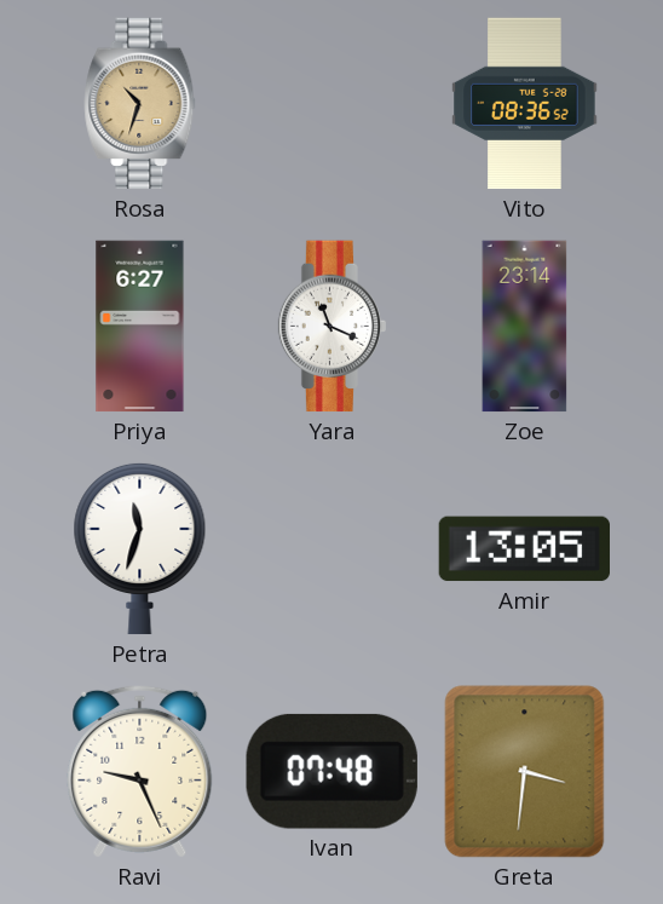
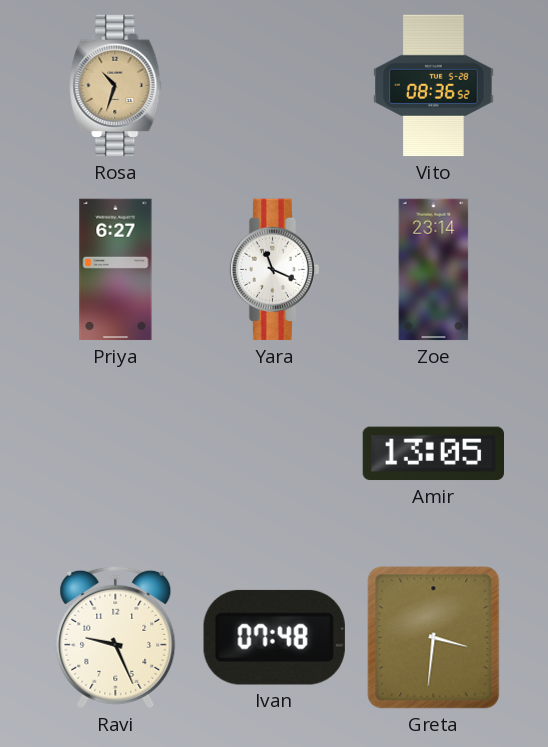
Petra: 11:33 -> none
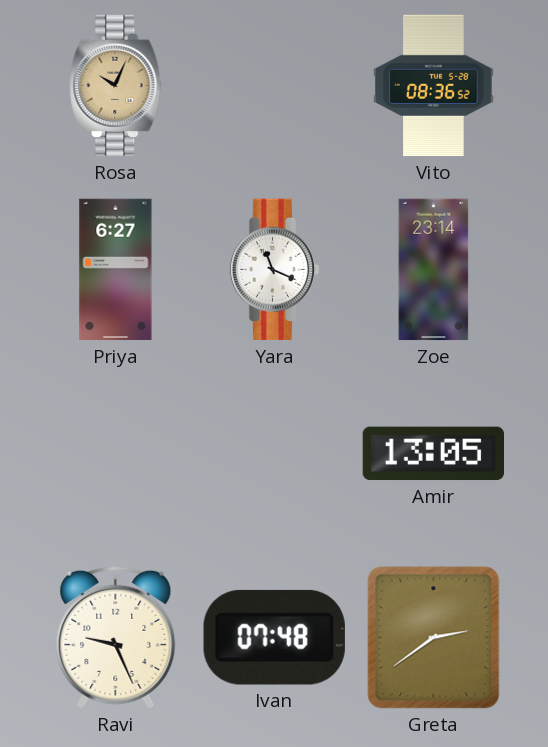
Rosa: 10:33 -> 10:04
Greta: 3:31 -> 2:39
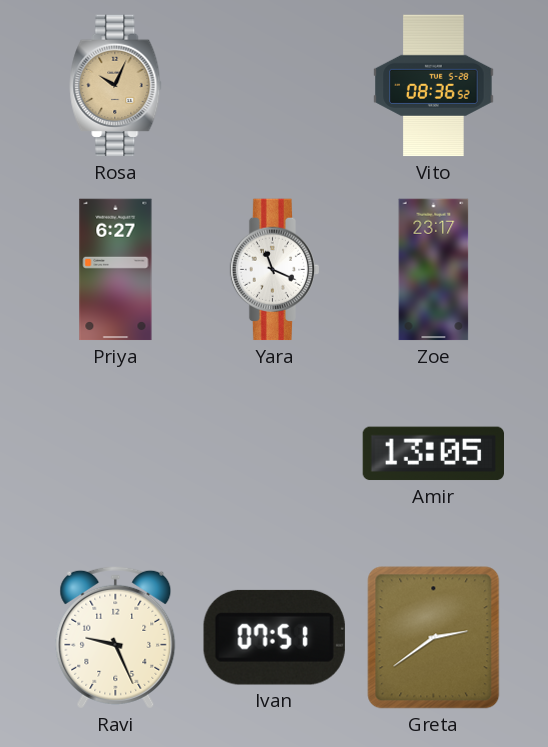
Zoe: 23:14 -> 23:17
Ivan: 07:48 -> 07:51
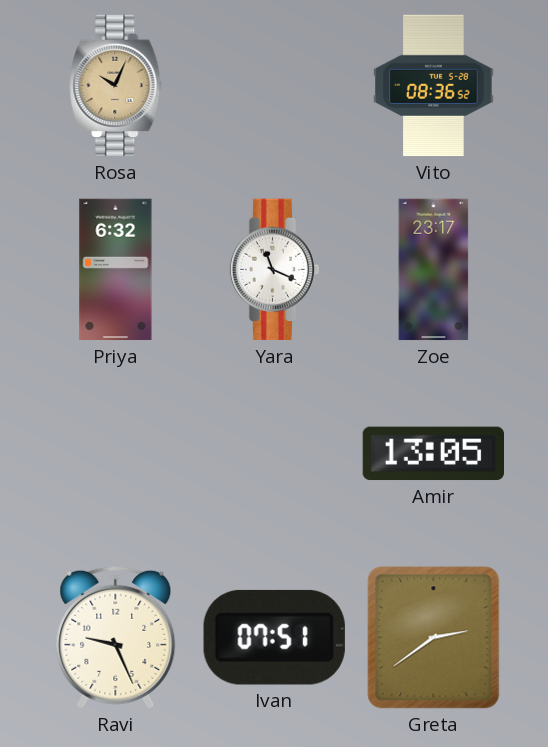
Priya: 6:27 -> 6:32
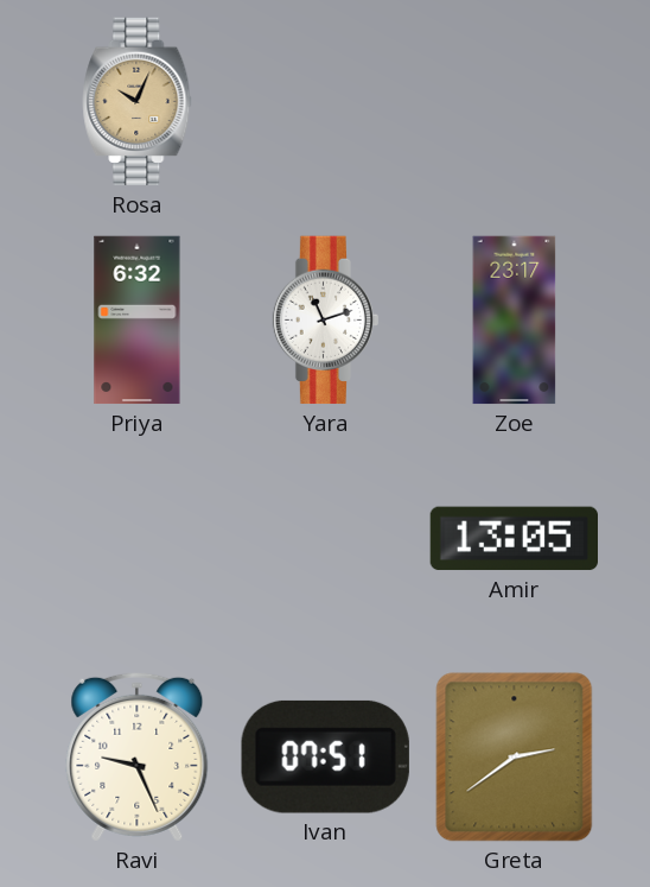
Vito: 08:36 -> none
Yara: 11:19 -> 11:12
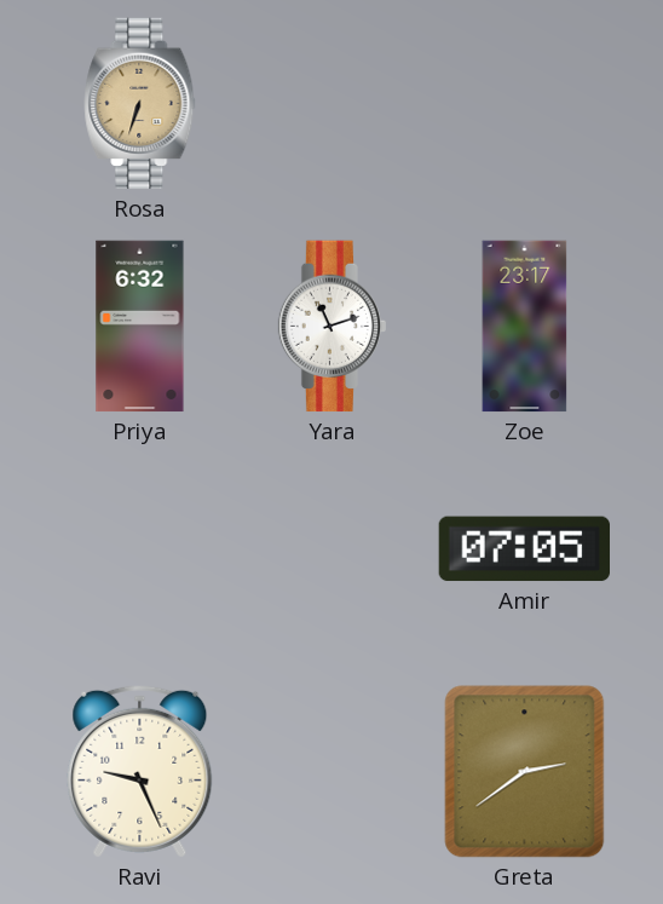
Rosa: 10:04 -> 6:33
Amir: 13:05 -> 07:05
Ivan: 07:51 -> none
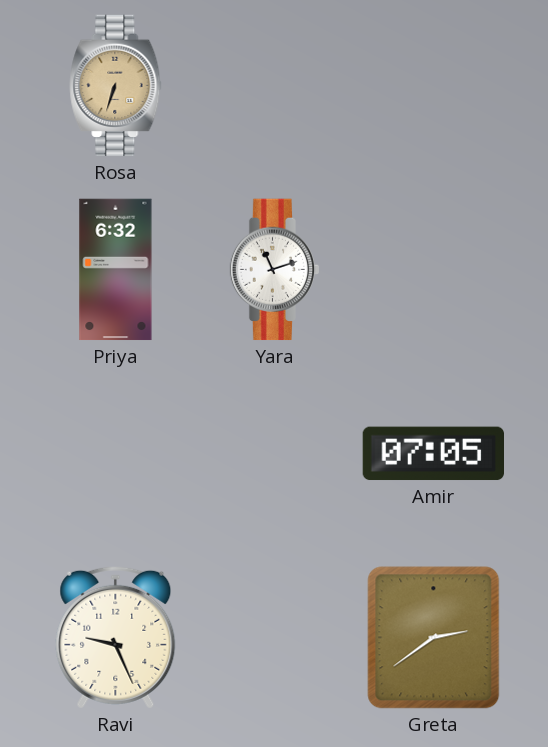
Zoe: 23:17 -> none
